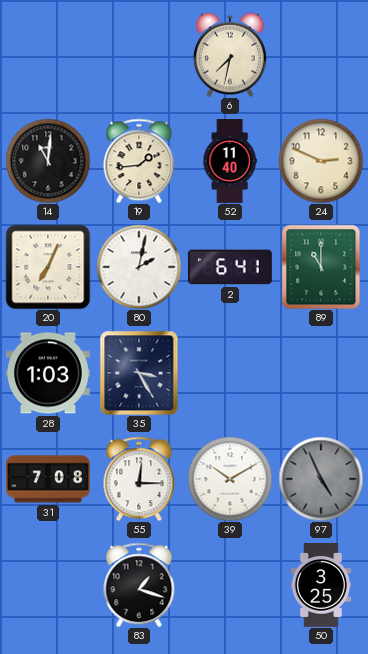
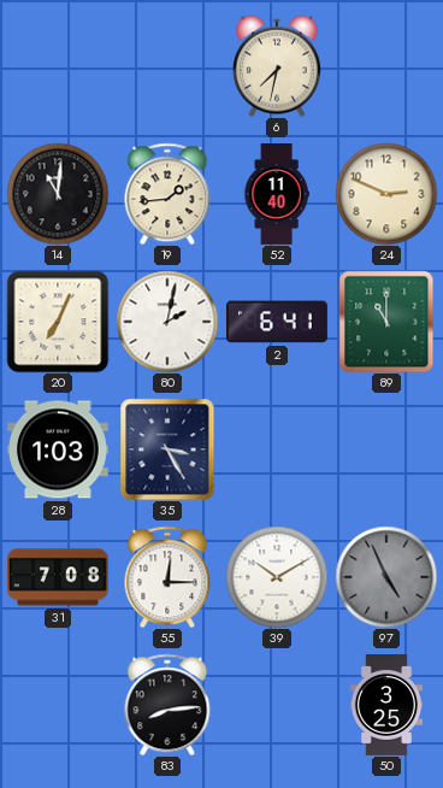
83: 1:18 -> 8:14
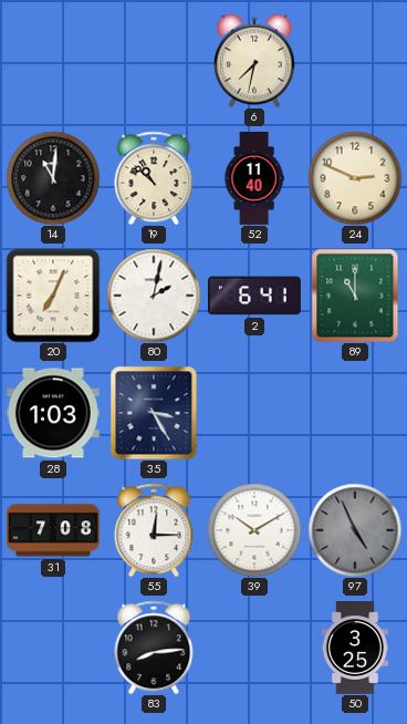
19: 1:44 -> 10:52
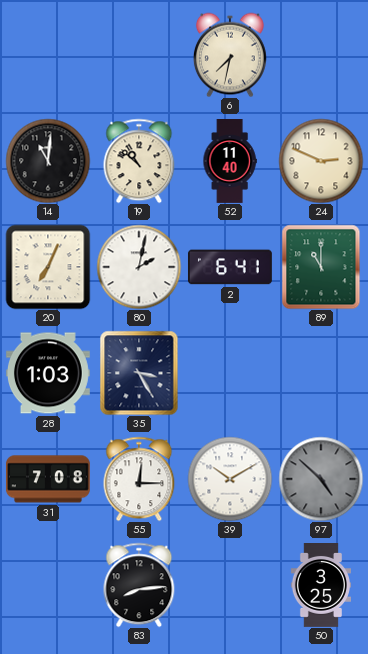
97: 4:56 -> 4:52
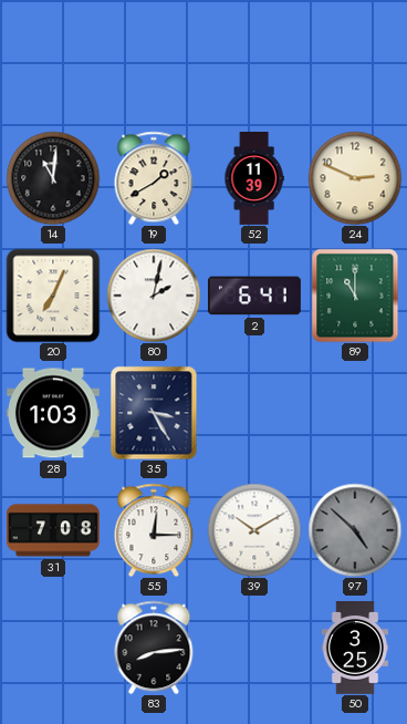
6: 7:32 -> none
19: 10:52 -> 1:40
52: 11:40 -> 11:39
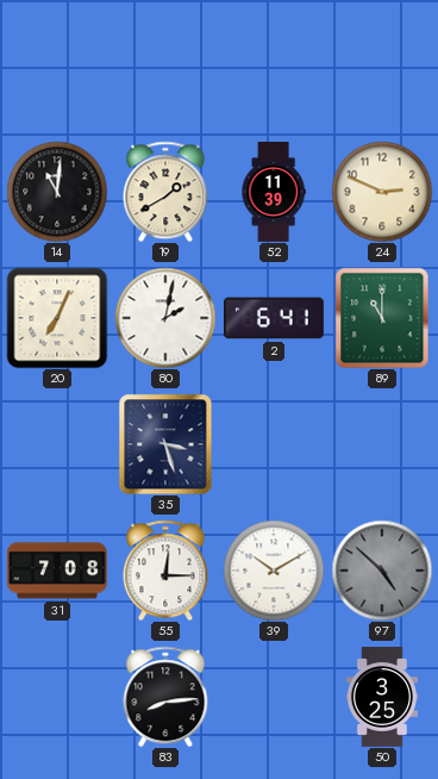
28: 1:03 -> none
35: 3:25 -> 3:27
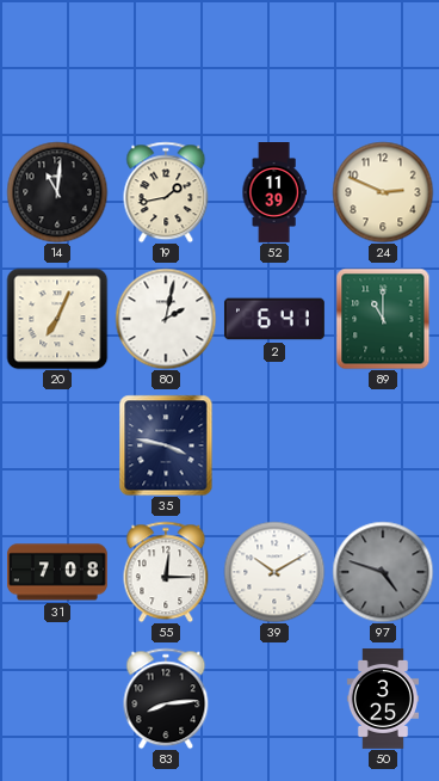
19: 1:40 -> 1:43
35: 3:27 -> 3:47
97: 4:52 -> 4:48
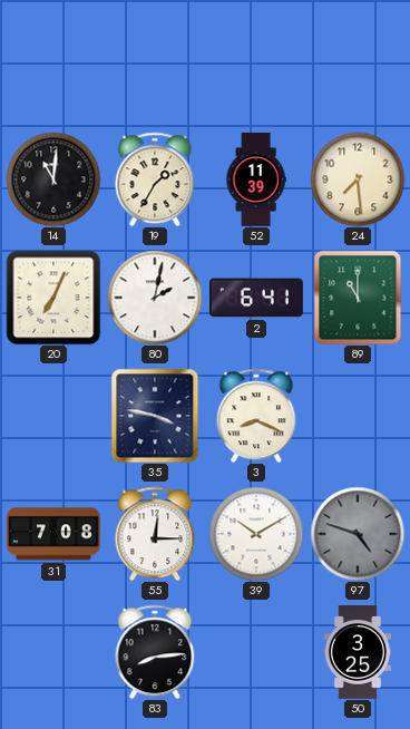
19: 1:43 -> 1:35
24: 2:49 -> 7:29
3: none -> 8:19
